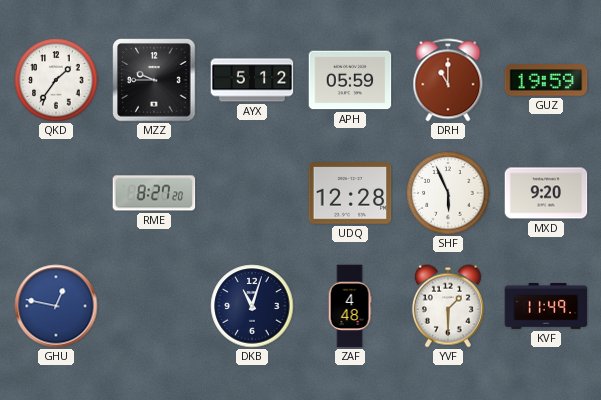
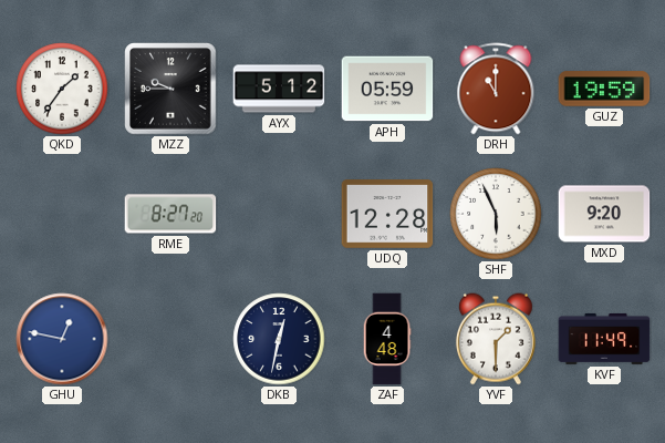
DKB: 11:03 -> 12:32
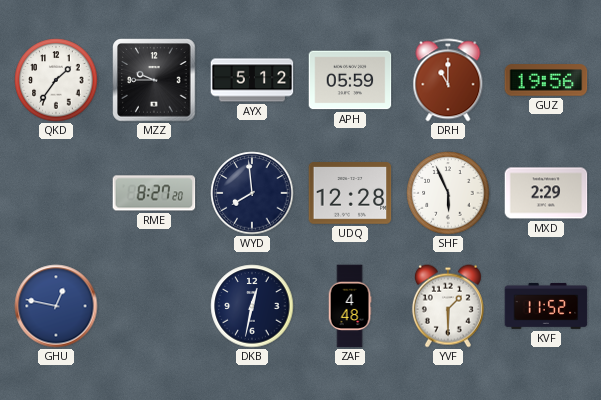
GUZ: 19:59 -> 19:56
WYD: none -> 7:59
MXD: 9:20 -> 2:29
KVF: 11:49 -> 11:52
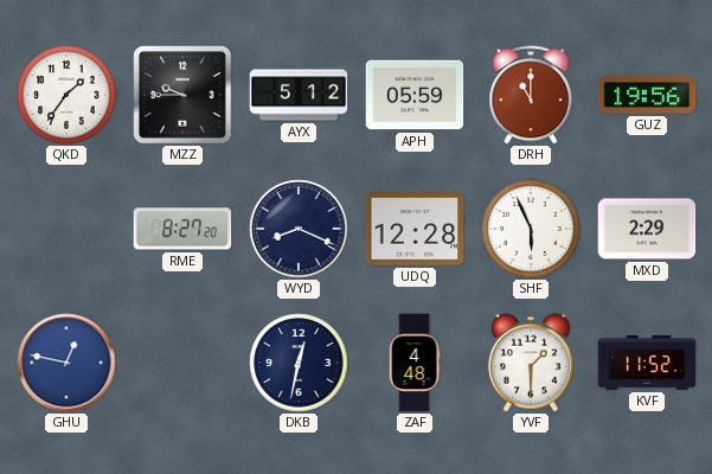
WYD: 7:59 -> 8:19
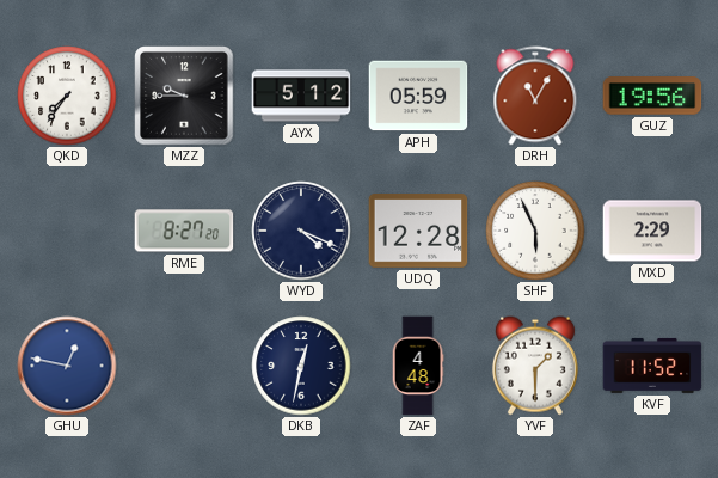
QKD: 1:36 -> 7:36
DRH: 11:00 -> 11:05
WYD: 8:19 -> 4:19
